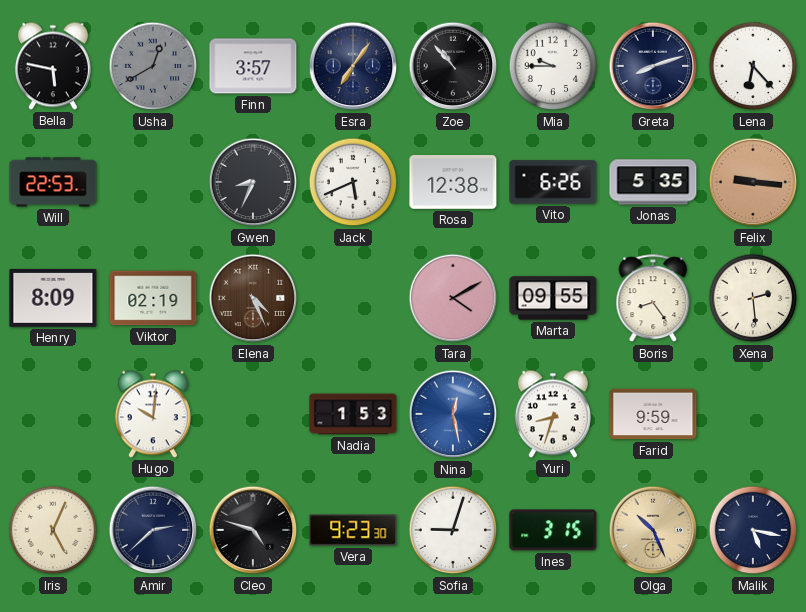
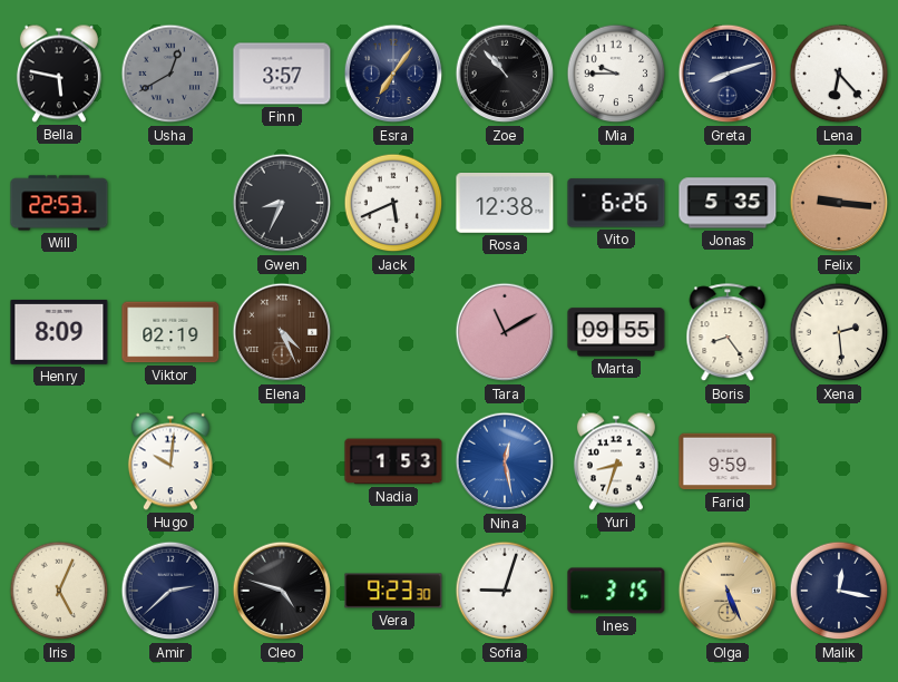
Tara: 4:10 -> 11:10
Olga: 10:26 -> 5:26
Malik: 5:17 -> 12:17
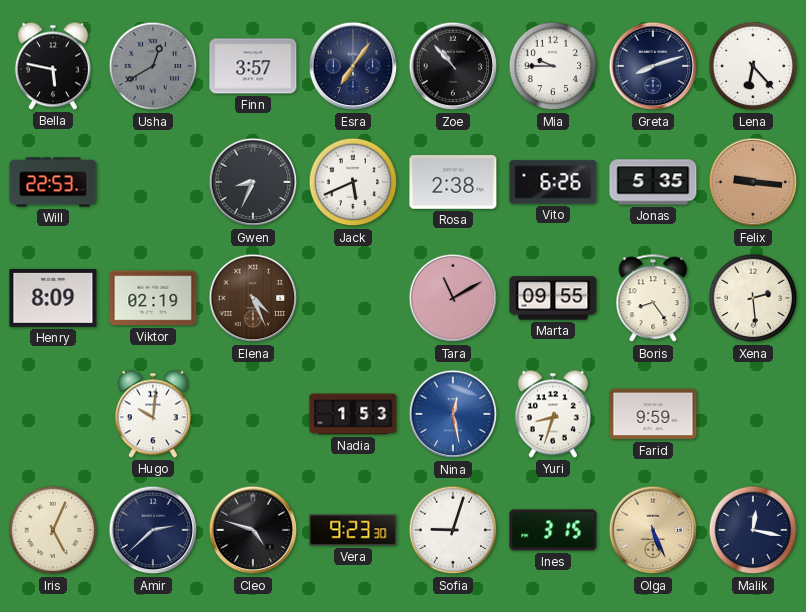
Rosa: 12:38 -> 2:38
